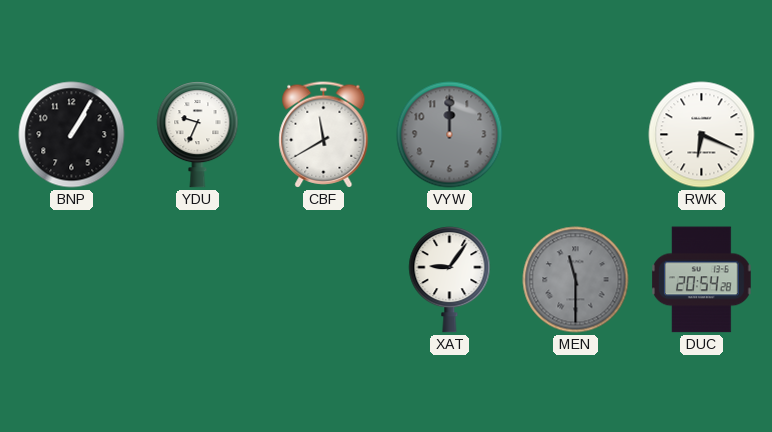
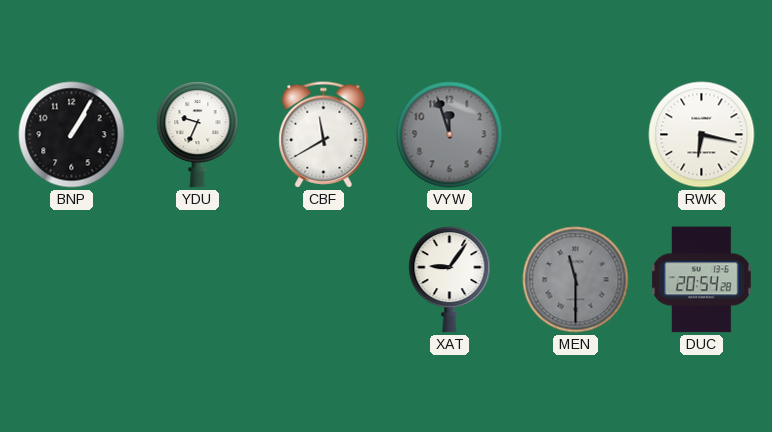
VYW: 12:00 -> 11:57
RWK: 6:19 -> 6:17
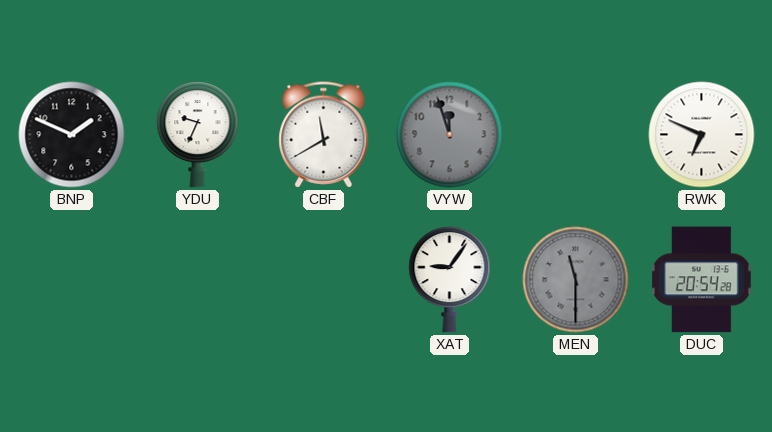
BNP: 1:05 -> 1:49
RWK: 6:17 -> 6:49
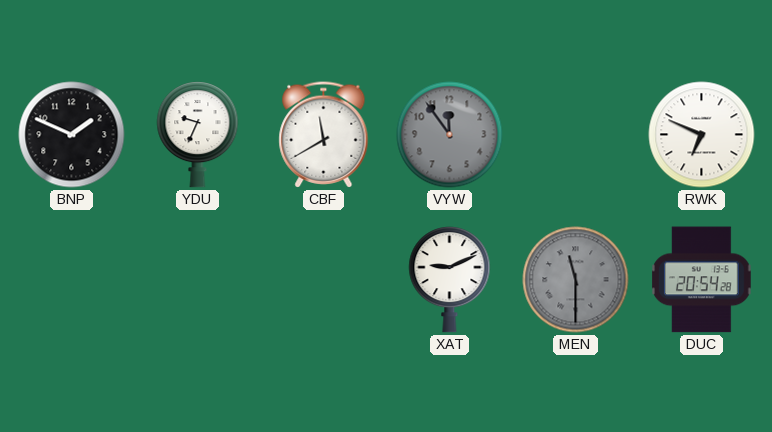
VYW: 11:57 -> 11:54
XAT: 9:06 -> 9:11
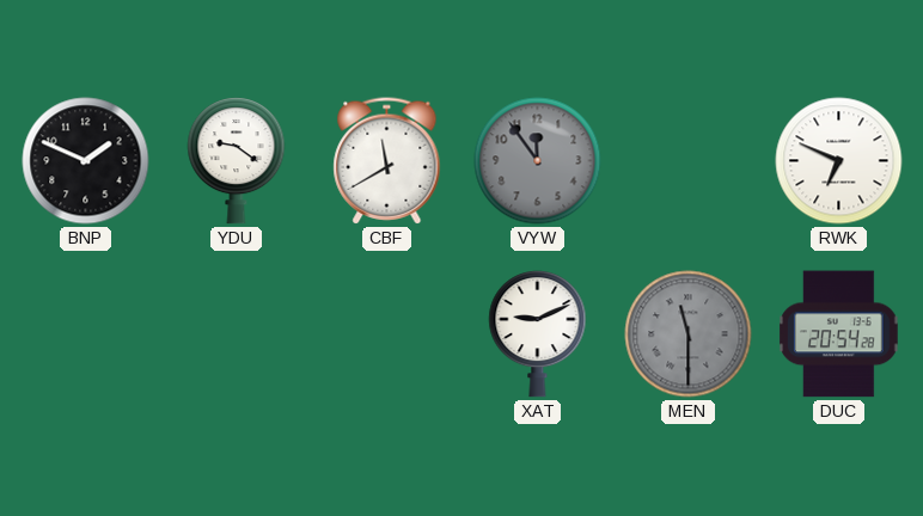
YDU: 9:34 -> 9:21
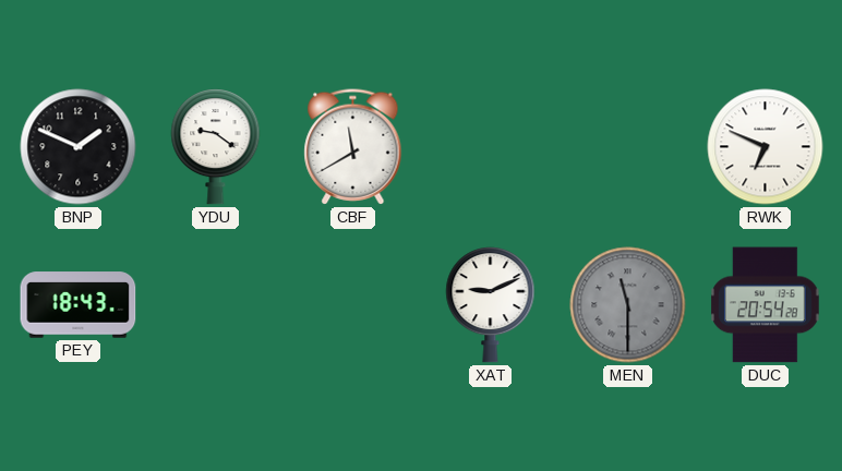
VYW: 11:54 -> none
PEY: none -> 18:43
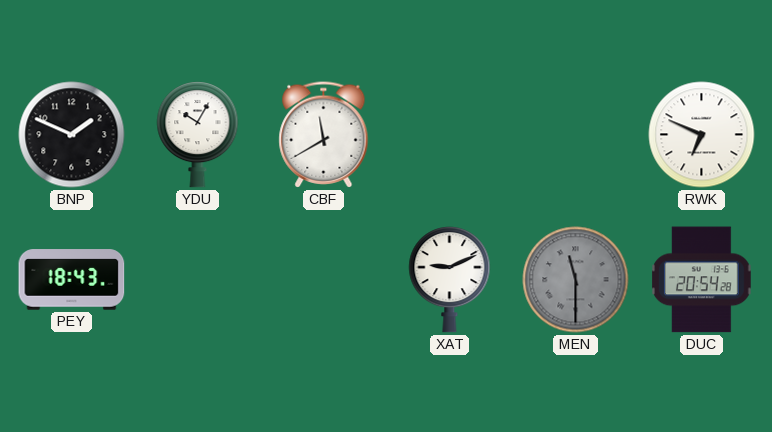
YDU: 9:21 -> 10:05
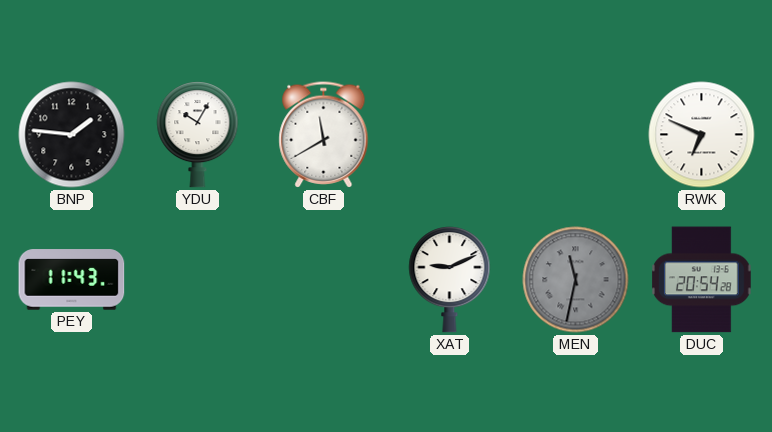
BNP: 1:49 -> 1:46
PEY: 18:43 -> 11:43
MEN: 11:30 -> 11:32
